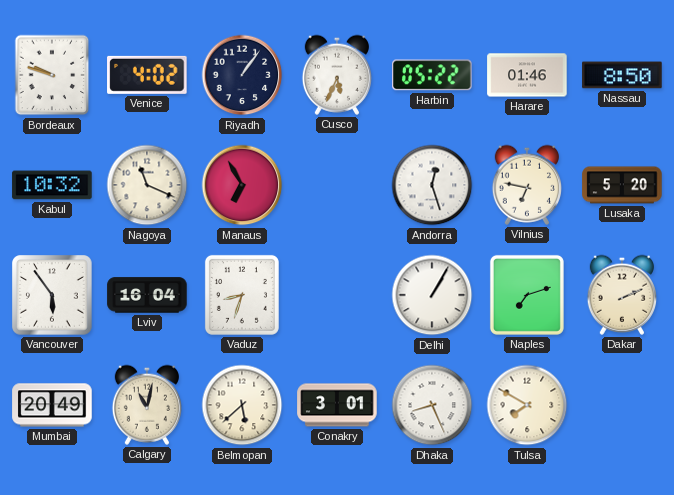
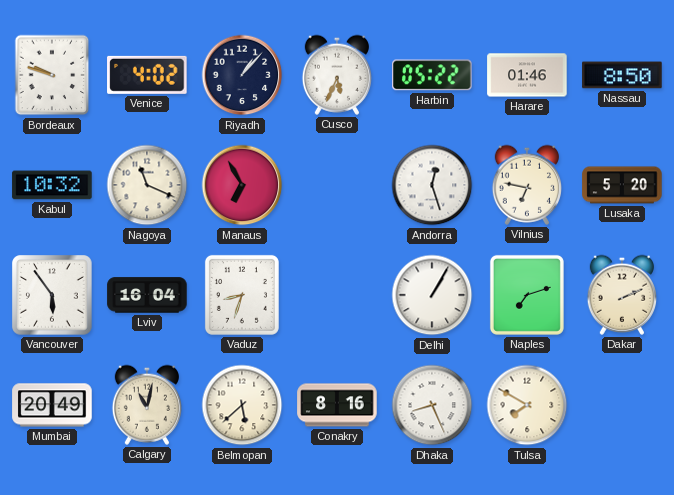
Riyadh: 1:06 -> 1:07
Conakry: 3:01 -> 8:16
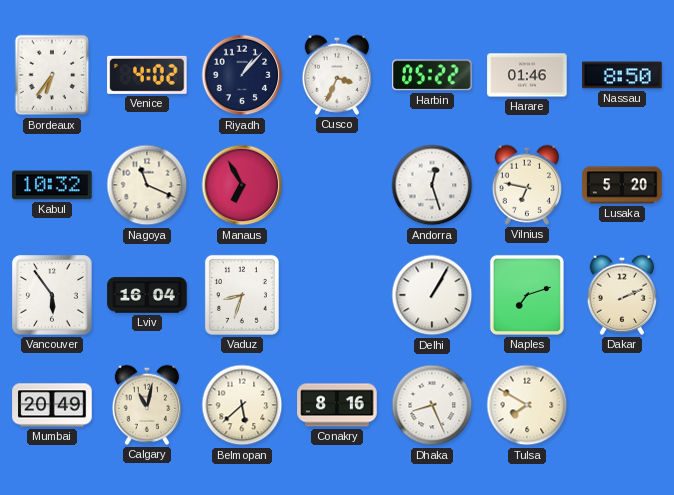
Bordeaux: 9:48 -> 6:36
Cusco: 5:34 -> 3:34
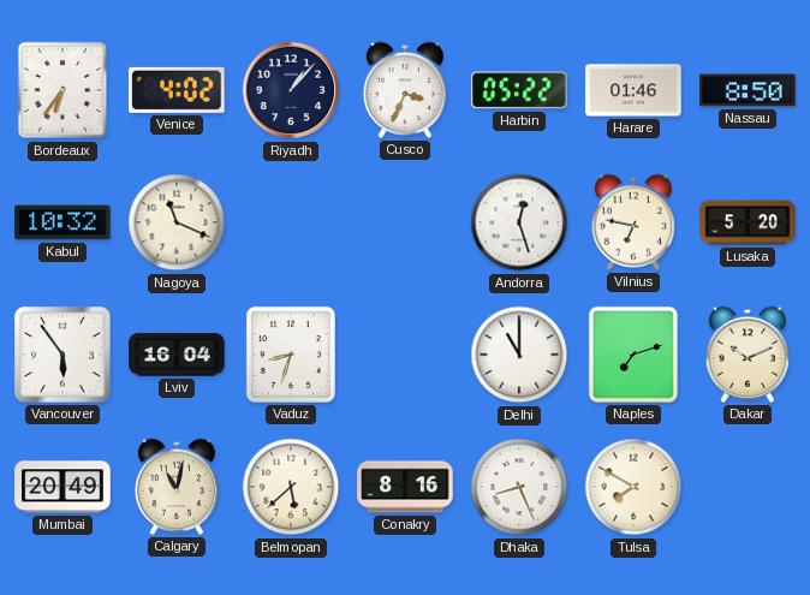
Manaus: 6:55 -> none
Delhi: 1:05 -> 11:00
Dakar: 2:11 -> 10:11
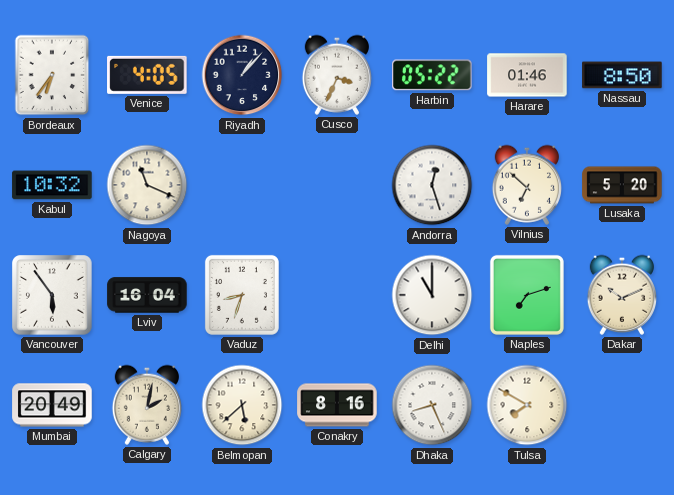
Venice: 4:02 -> 4:05
Vilnius: 6:47 -> 6:52
Calgary: 11:02 -> 2:02
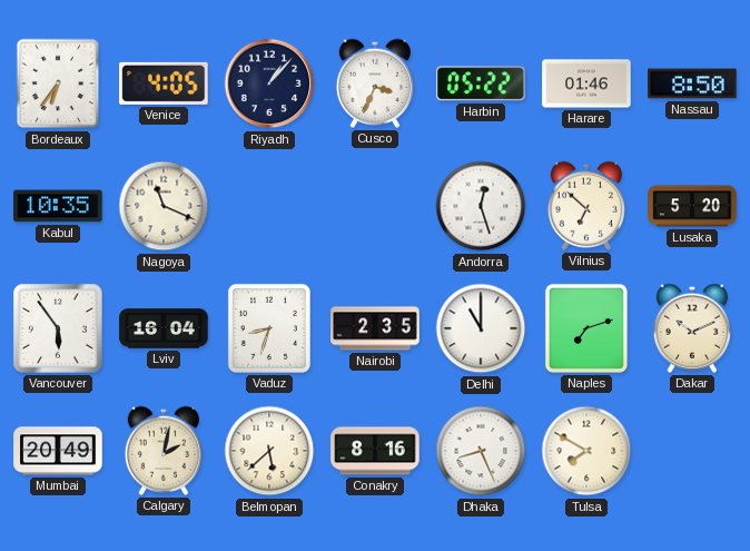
Kabul: 10:32 -> 10:35
Nairobi: none -> 2:35
